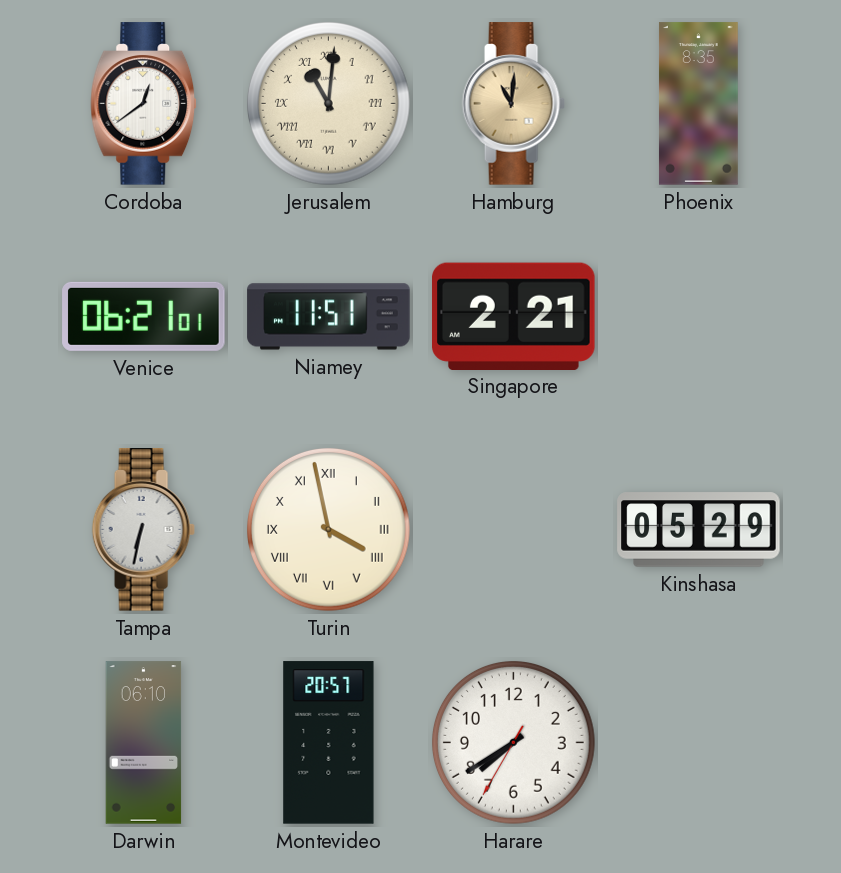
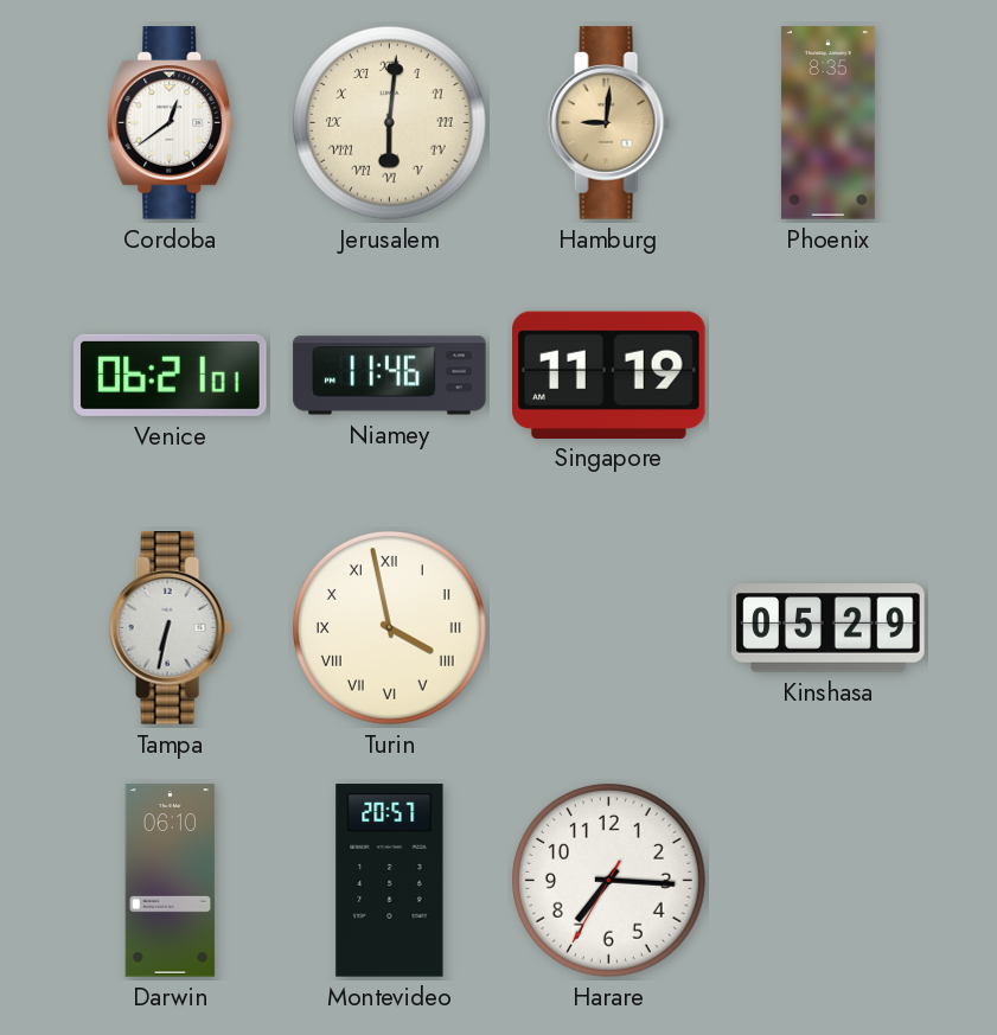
Jerusalem: 11:01 -> 6:01
Hamburg: 11:01 -> 9:01
Niamey: 11:51 -> 11:46
Singapore: 2:21 -> 11:19
Harare: 7:39 -> 7:15
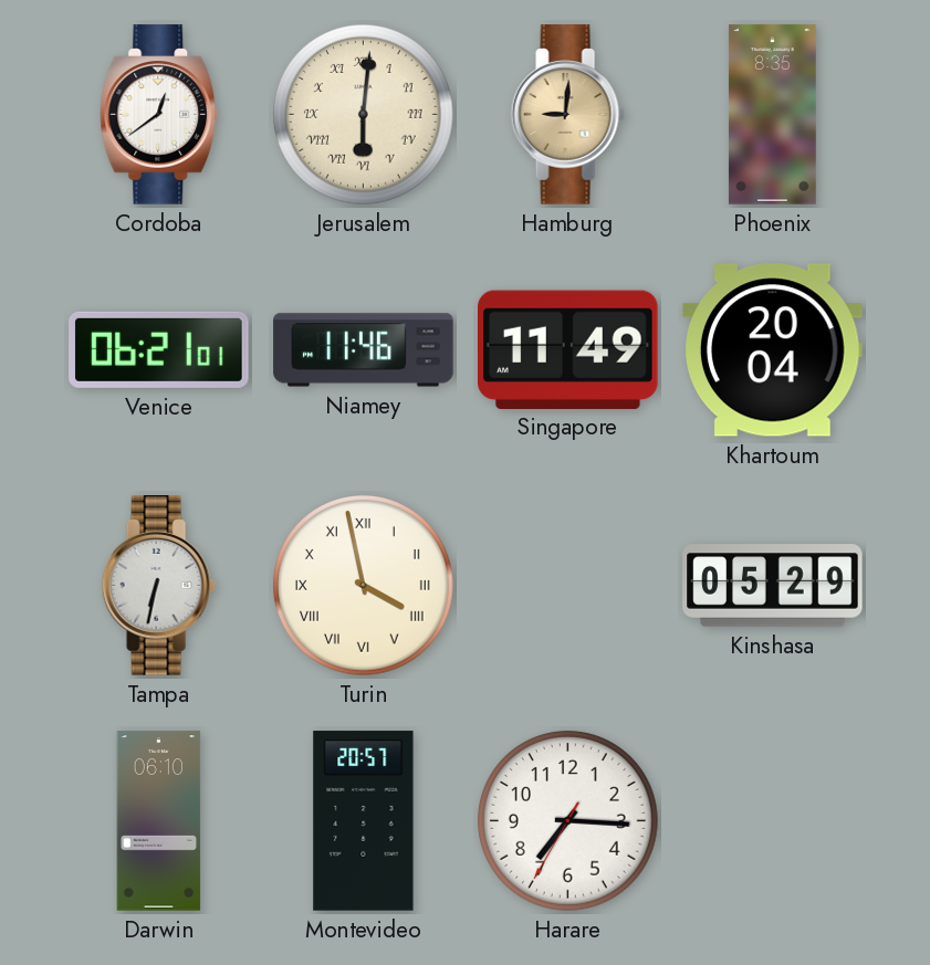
Singapore: 11:19 -> 11:49
Khartoum: none -> 20:04
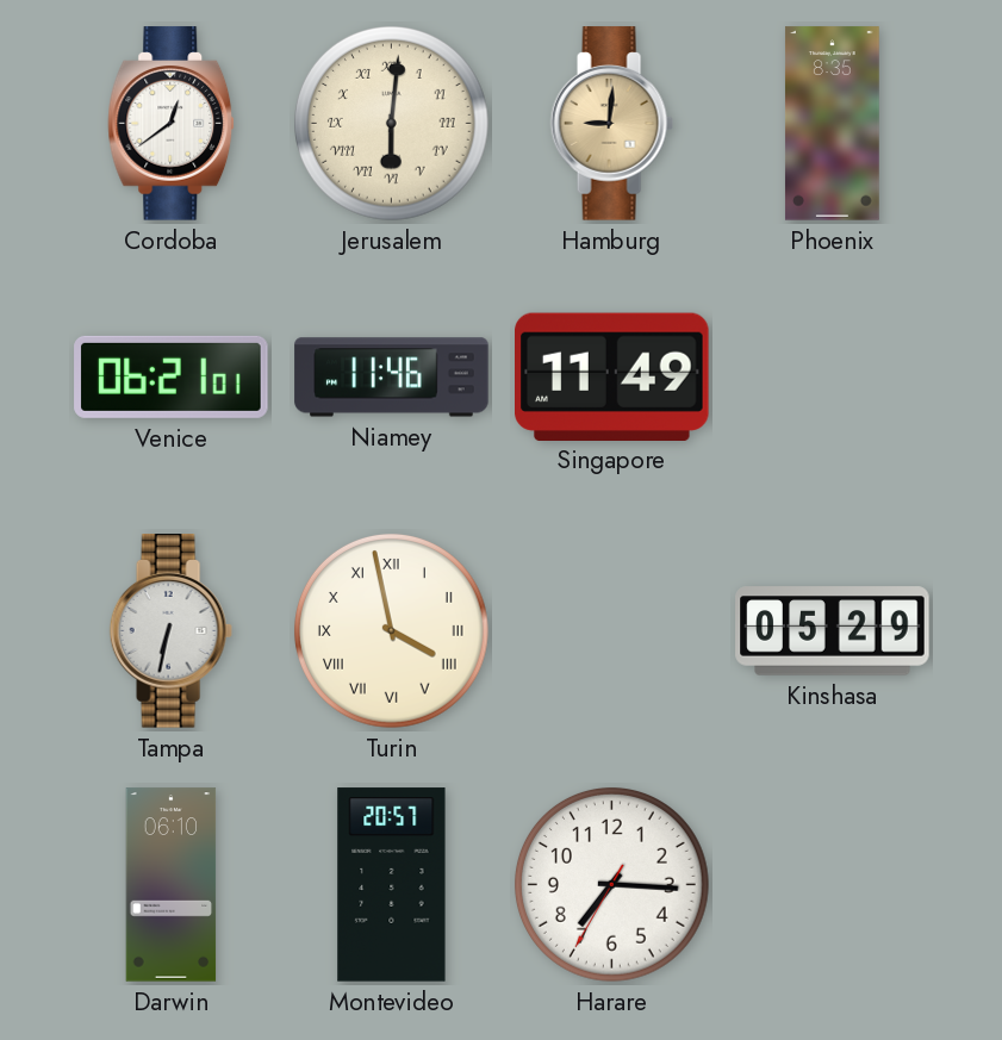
Khartoum: 20:04 -> none
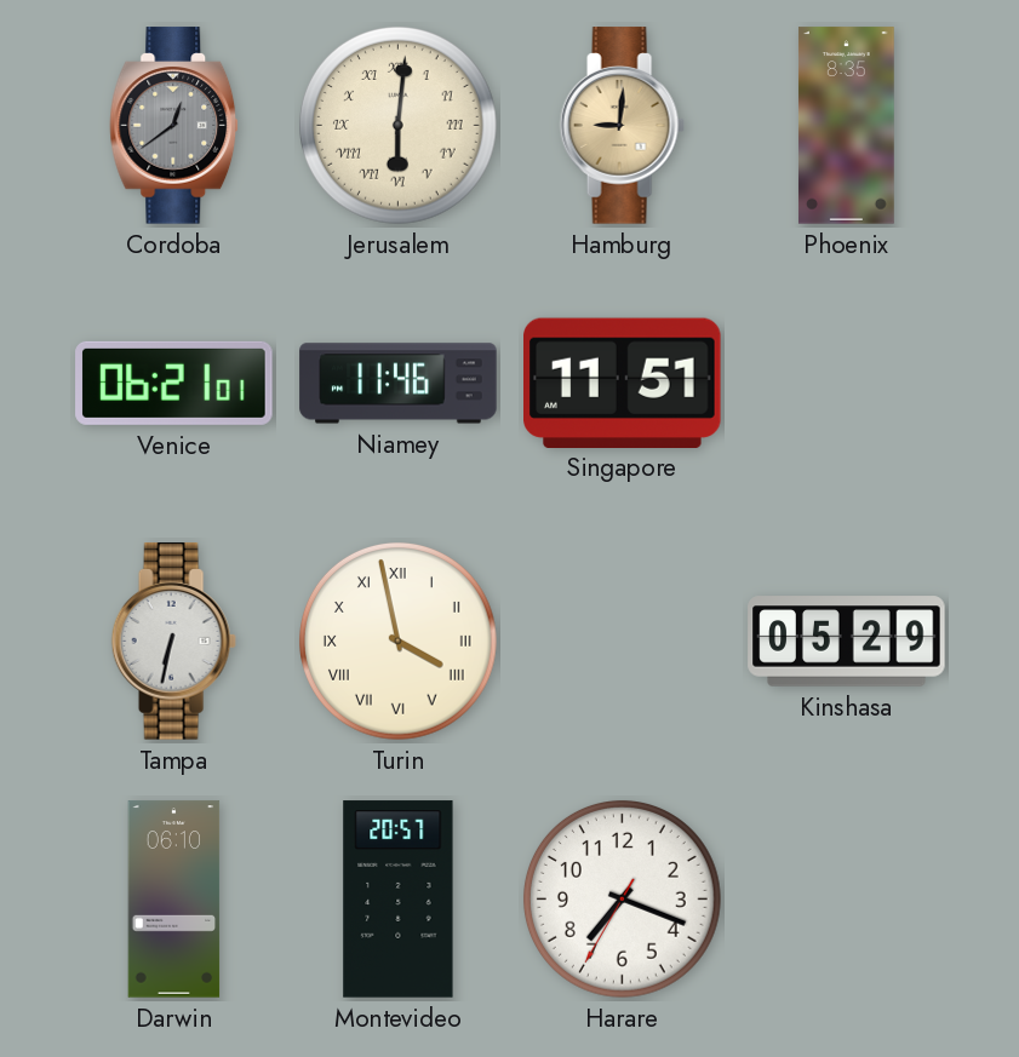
Cordoba dial: white -> grey
Singapore: 11:49 -> 11:51
Harare: 7:15 -> 7:18
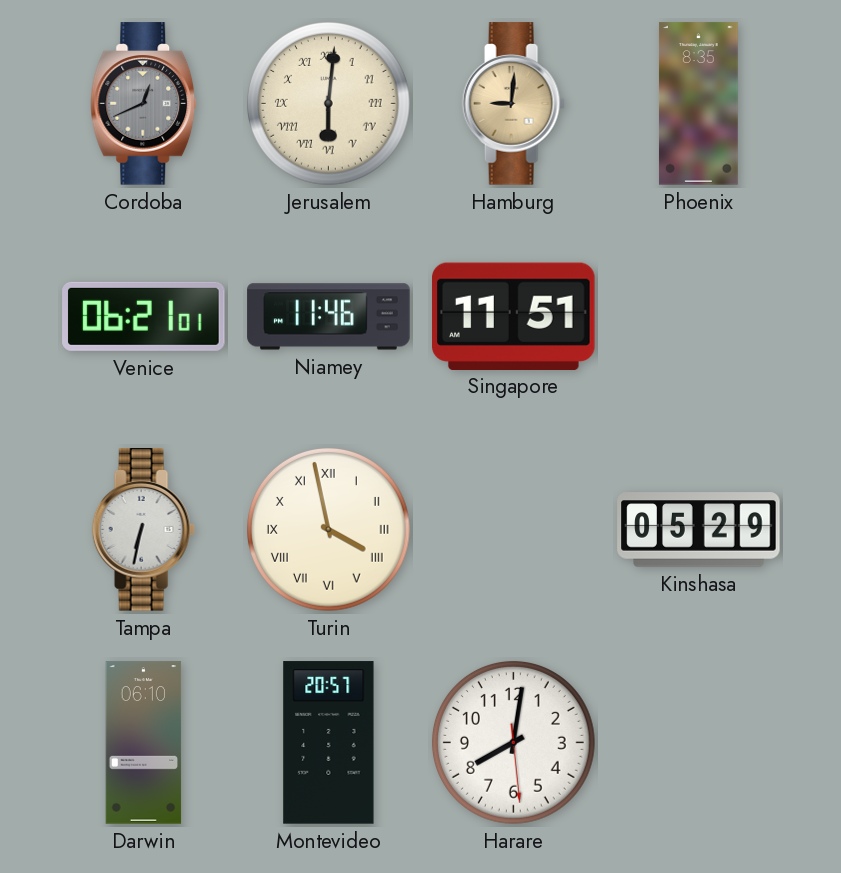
Cordoba: 12:39 -> 12:41
Harare: 7:18 -> 8:01
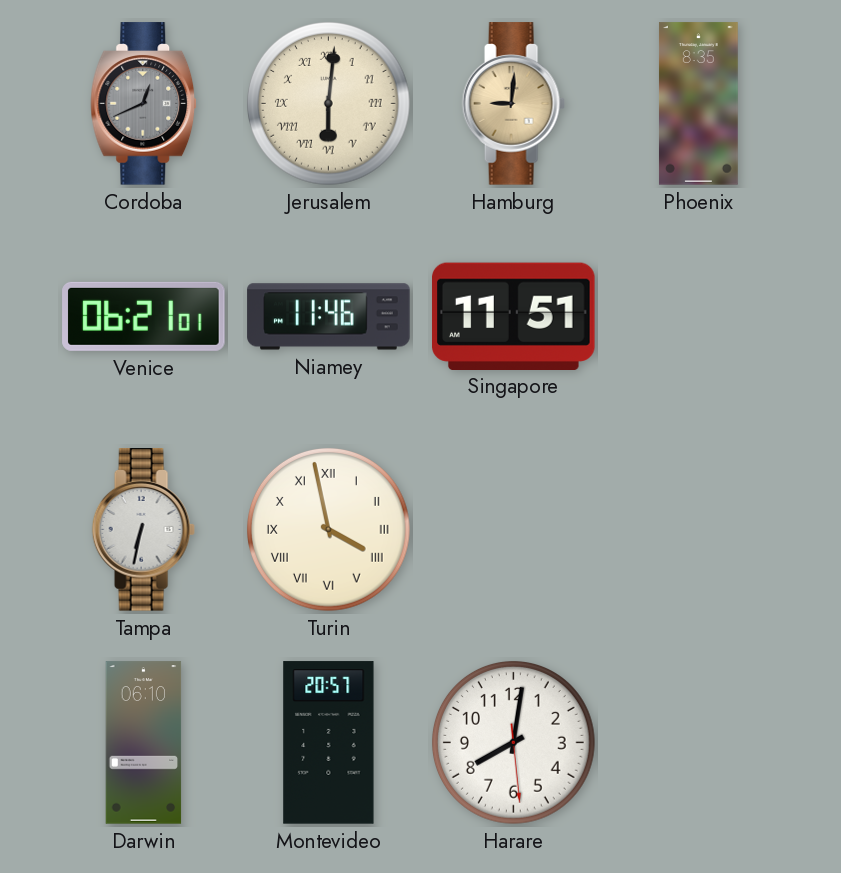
Kinshasa: 05:29 -> none
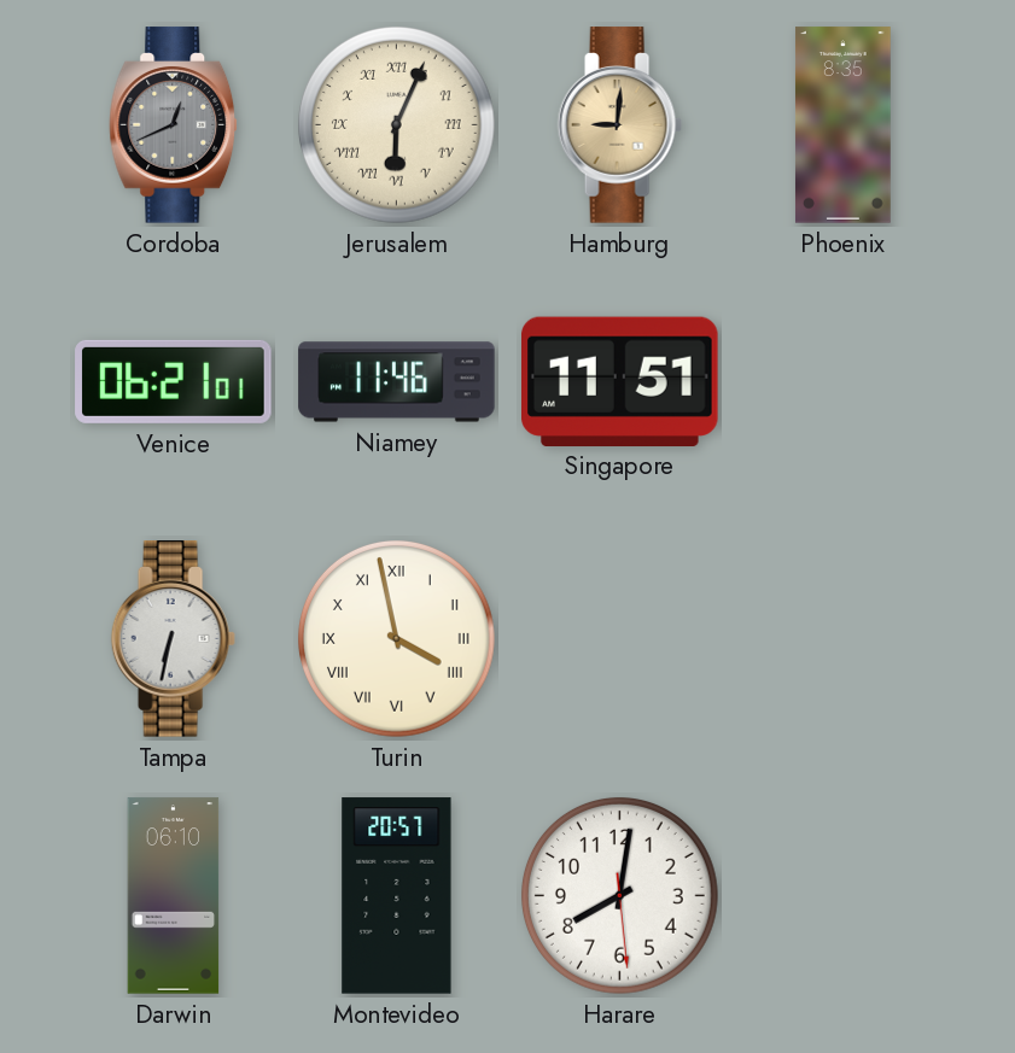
Jerusalem: 6:01 -> 6:04
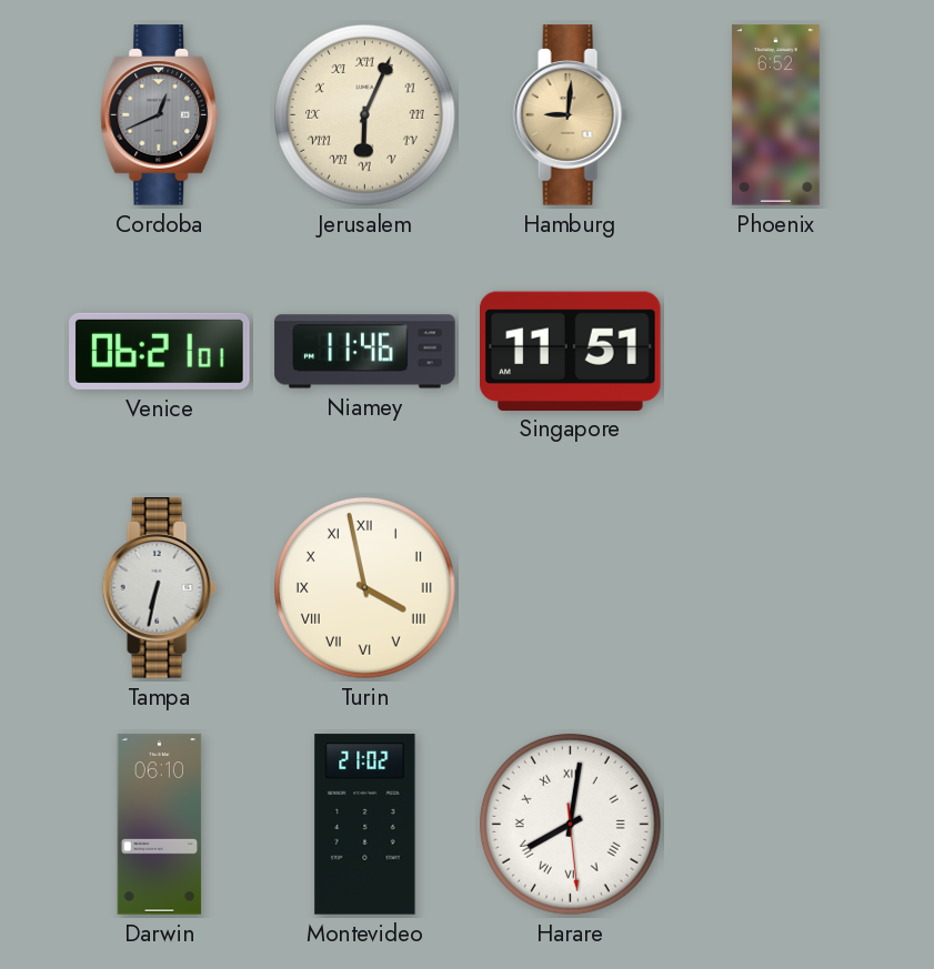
Phoenix: 8:35 -> 6:52
Montevideo: 20:57 -> 21:02
Harare numerals: Arabic -> Roman
